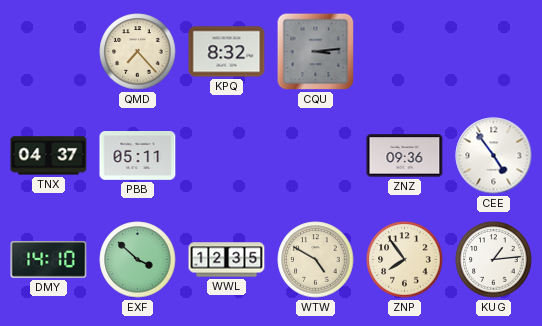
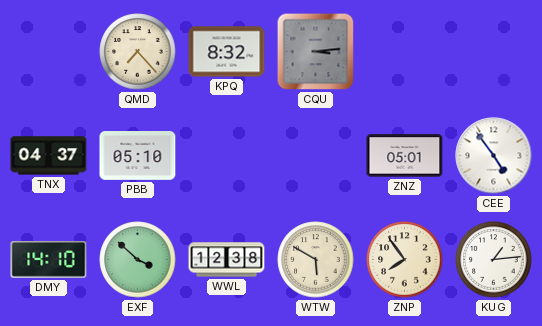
PBB: 05:11 -> 05:10
ZNZ: 09:36 -> 05:01
WWL: 12:35 -> 12:38
WTW: 4:50 -> 5:50
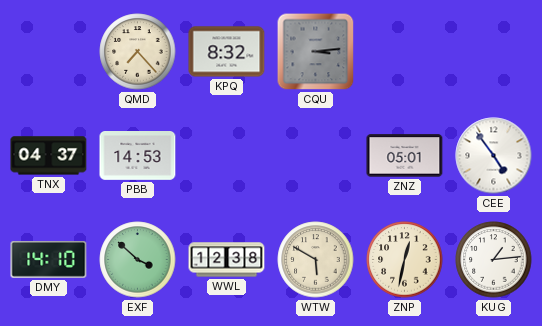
PBB: 05:10 -> 14:53
ZNP: 7:54 -> 12:32
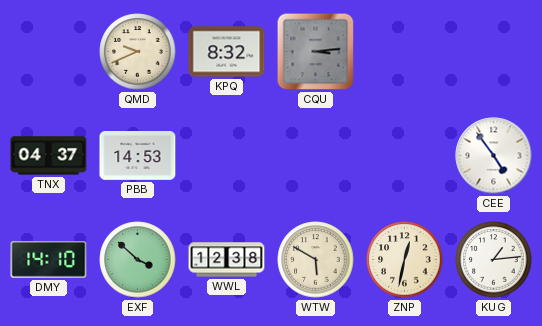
QMD: 7:23 -> 9:41
ZNZ: 05:01 -> none
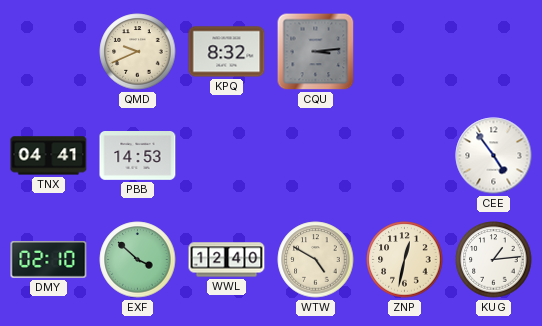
TNX: 04:37 -> 04:41
DMY: 14:10 -> 02:10
WWL: 12:38 -> 12:40
WTW: 5:50 -> 4:50
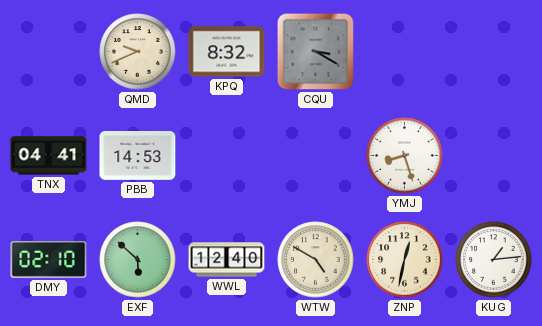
CQU: 3:14 -> 3:20
YMJ: none -> 8:27
CEE: 4:54 -> none
EXF: 3:52 -> 5:52
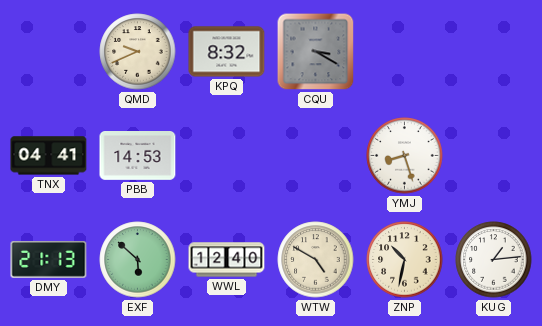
DMY: 02:10 -> 21:13
ZNP: 12:32 -> 10:32
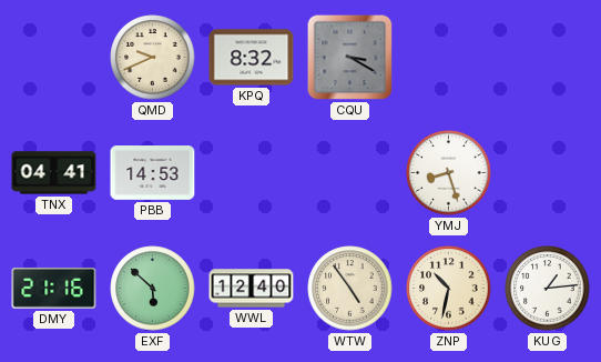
DMY: 21:13 -> 21:16
WTW: 4:50 -> 4:54
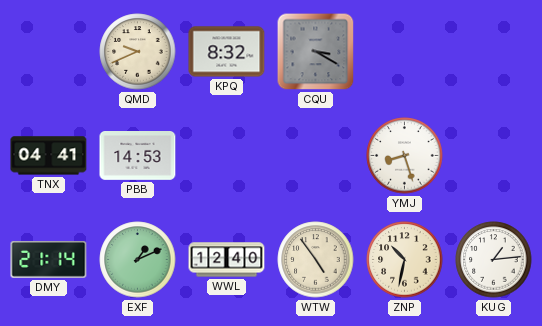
DMY: 21:16 -> 21:14
EXF: 5:52 -> 1:11
